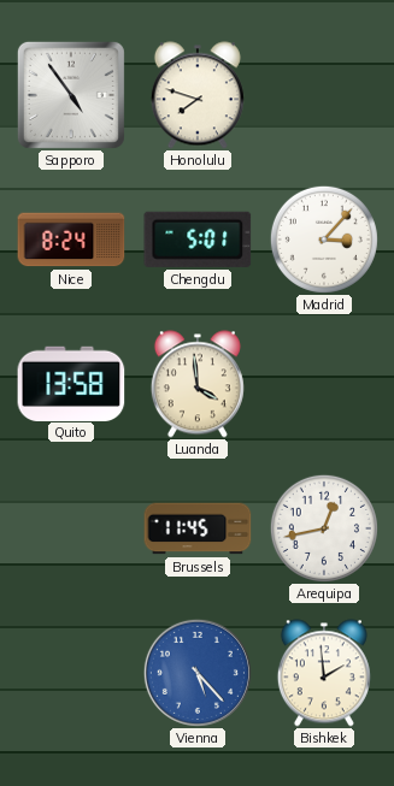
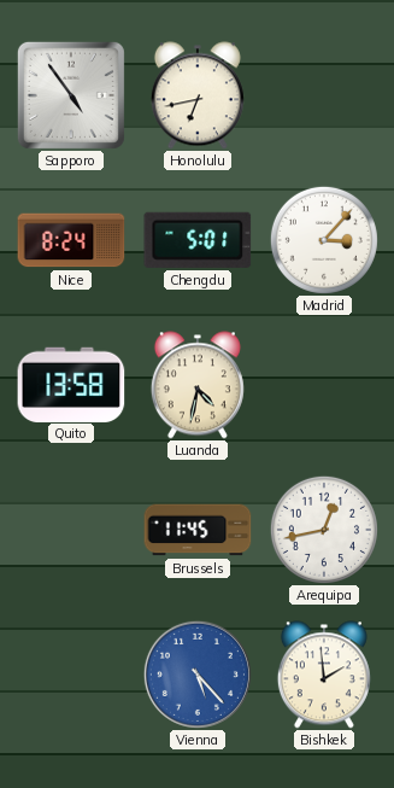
Honolulu: 7:48 -> 6:43
Luanda: 3:59 -> 4:32
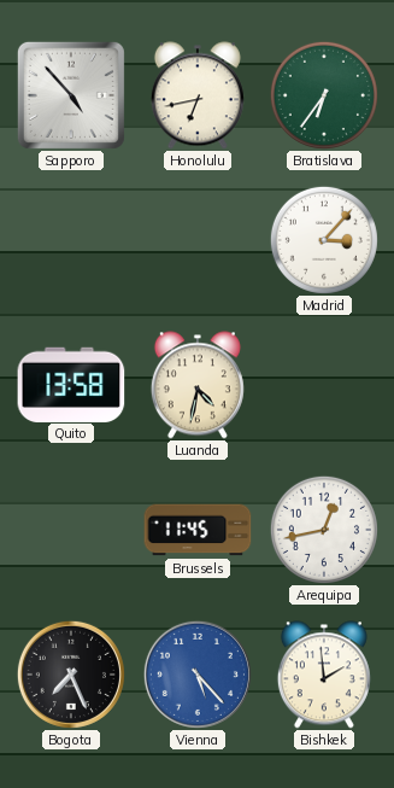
Sapporo: 4:54 -> 4:53
Bratislava: none -> 6:36
Nice: 8:24 -> none
Chengdu: 5:01 -> none
Bogota: none -> 7:26
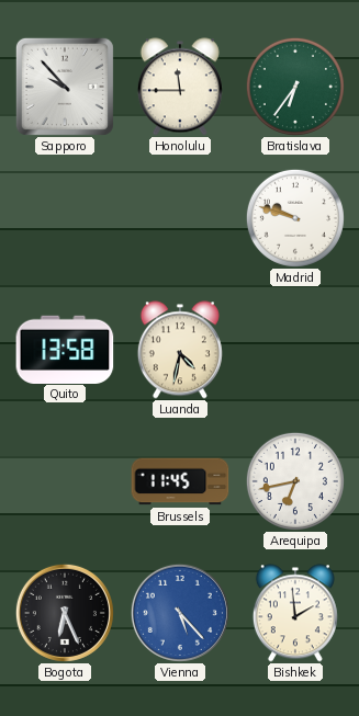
Sapporo: 4:53 -> 9:53
Honolulu: 6:43 -> 11:45
Madrid: 3:07 -> 9:48
Arequipa: 12:43 -> 6:43
Bogota: 7:26 -> 6:26
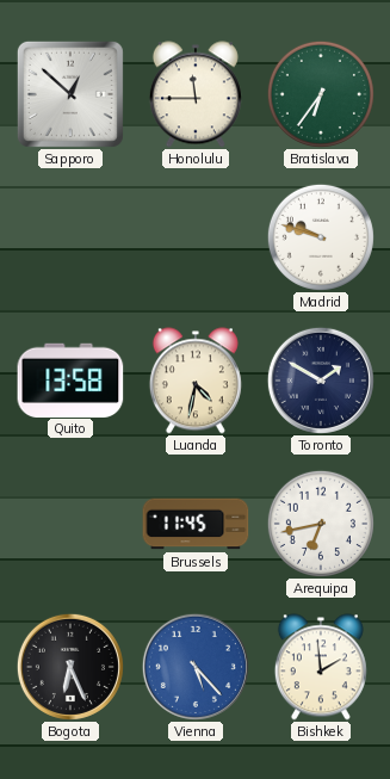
Sapporo: 9:53 -> 12:52
Toronto: none -> 1:50
